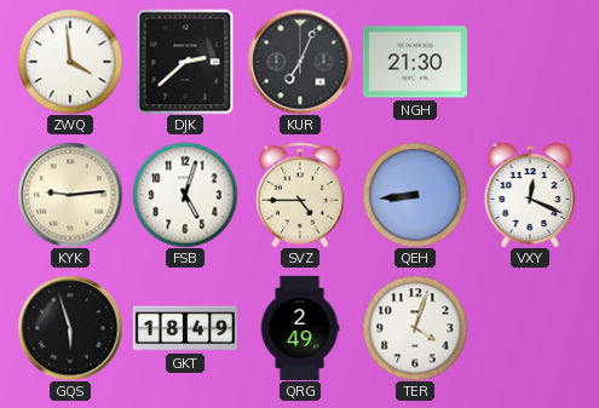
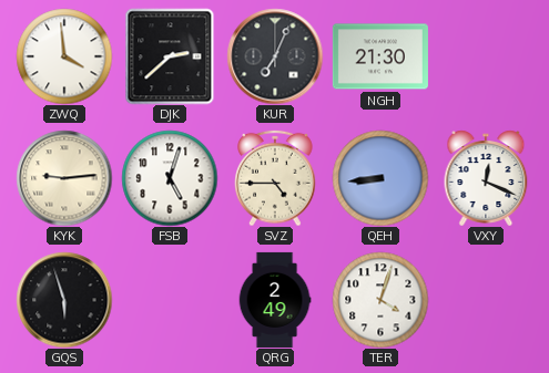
GKT: 18:49 -> none
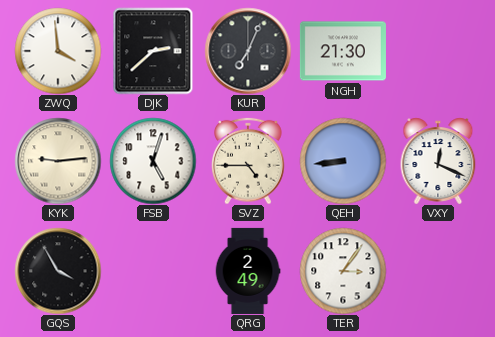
GQS: 5:57 -> 3:55
TER: 4:03 -> 3:06
